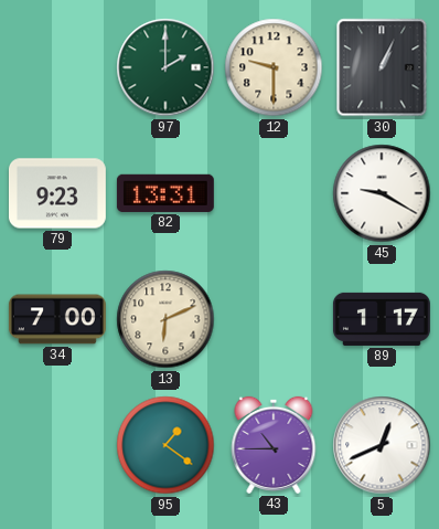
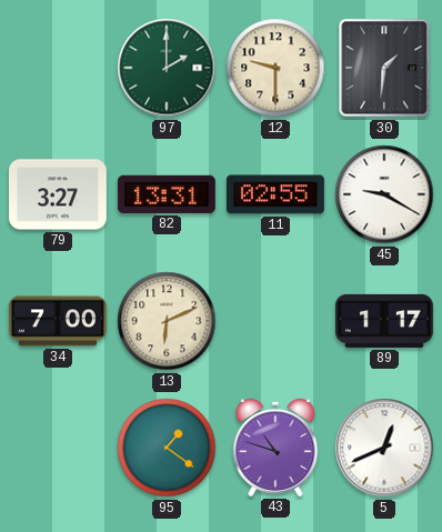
30: 1:04 -> 1:31
79: 9:23 -> 3:27
11: none -> 02:55
43: 10:45 -> 10:48
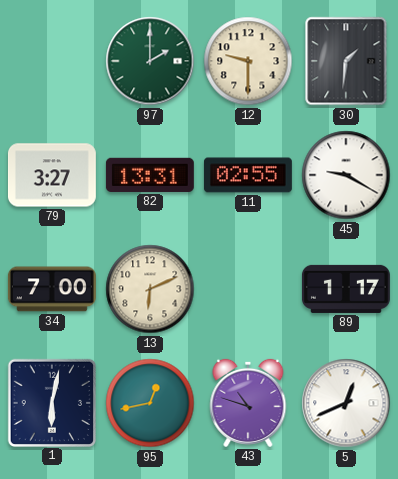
1: none -> 6:02
95: 1:21 -> 12:43
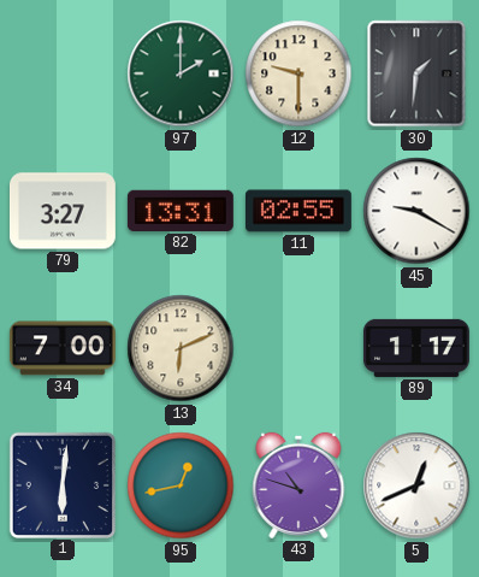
1: 6:02 -> 6:01
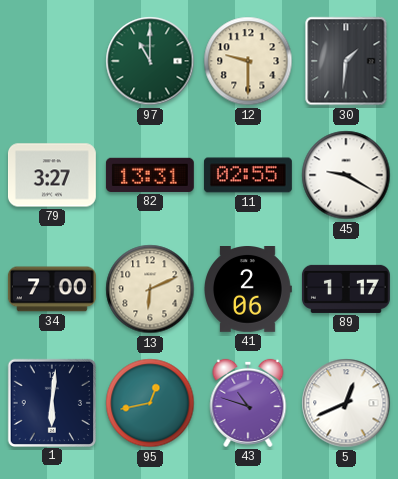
97: 2:00 -> 11:00
41: none -> 2:06
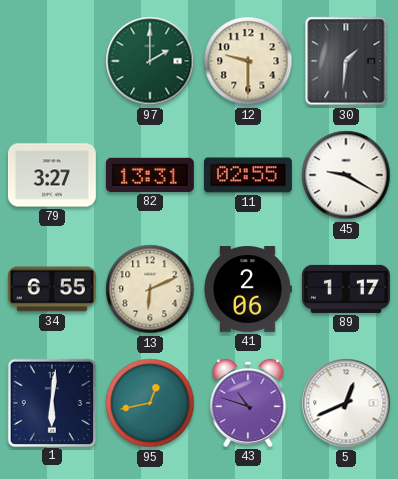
97: 11:00 -> 2:00
34: 7:00 -> 6:55
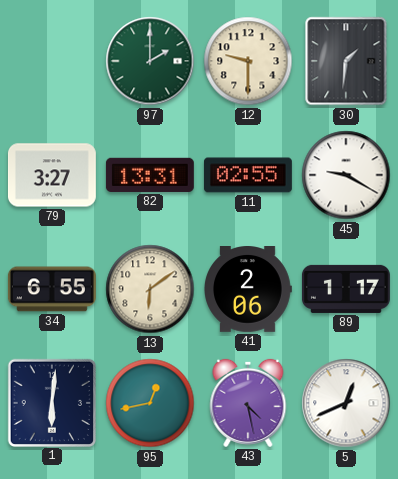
13: 6:11 -> 6:09
43: 10:48 -> 4:28
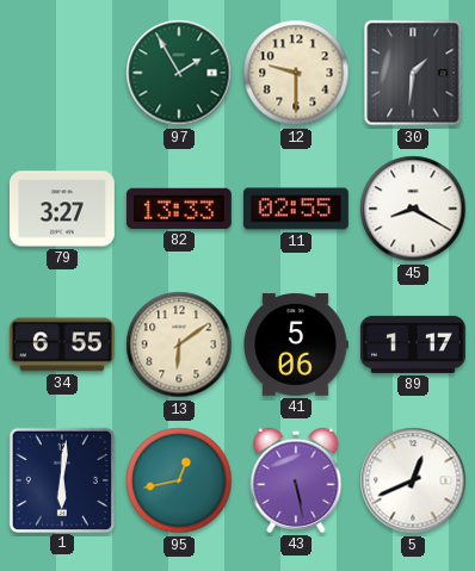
97: 2:00 -> 1:55
82: 13:31 -> 13:33
45: 9:20 -> 8:20
41: 2:06 -> 5:06
43: 4:28 -> 5:28
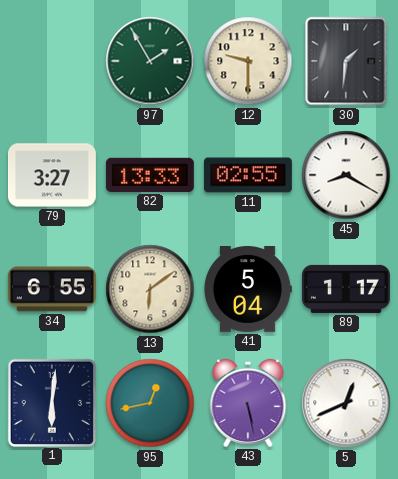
41: 5:06 -> 5:04
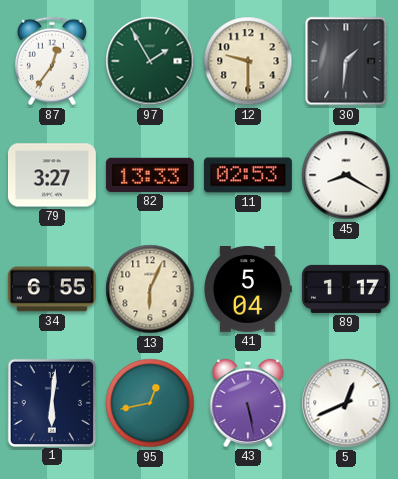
87: none -> 12:36
11: 02:55 -> 02:53
13: 6:09 -> 6:04
